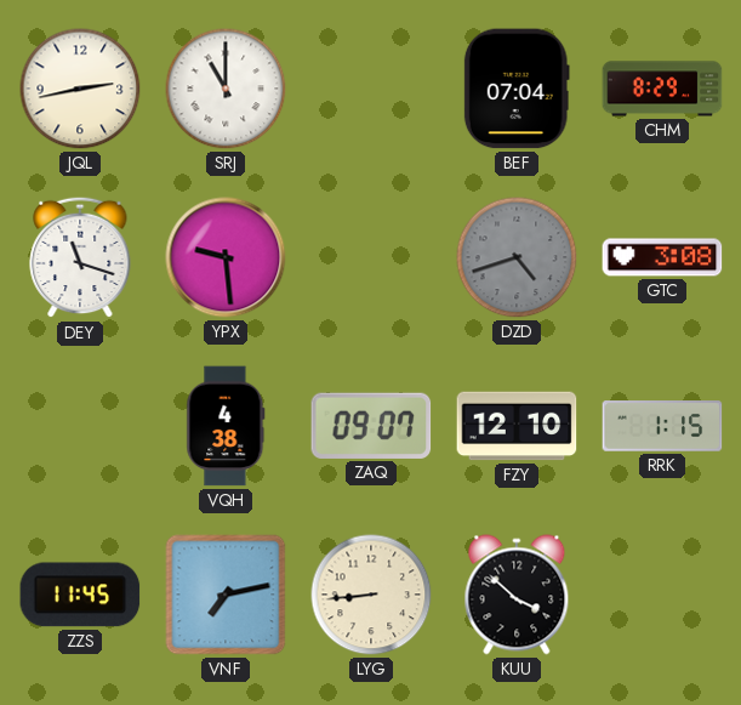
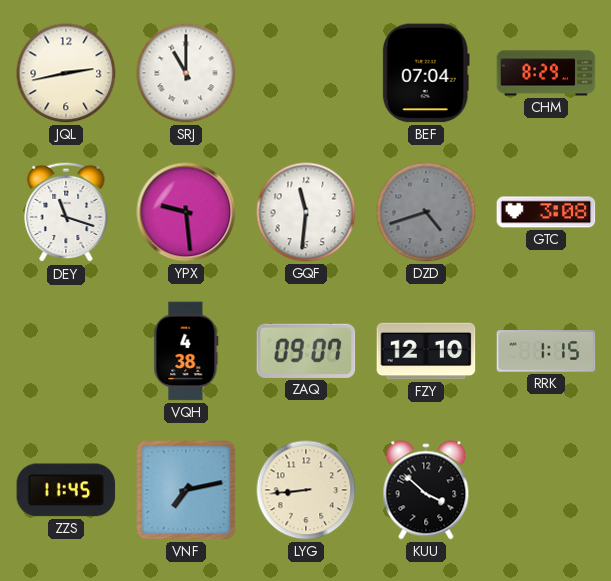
GQF: none -> 11:31
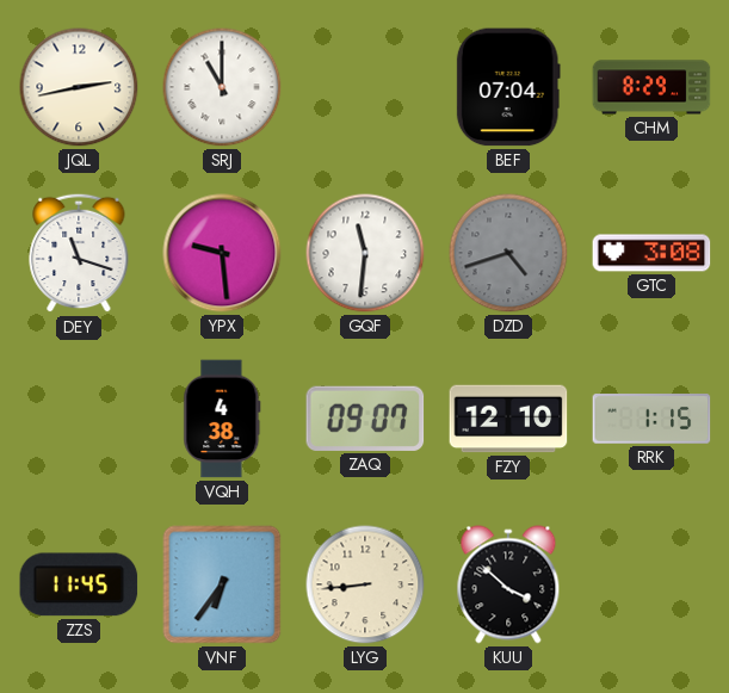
VNF: 7:13 -> 6:36
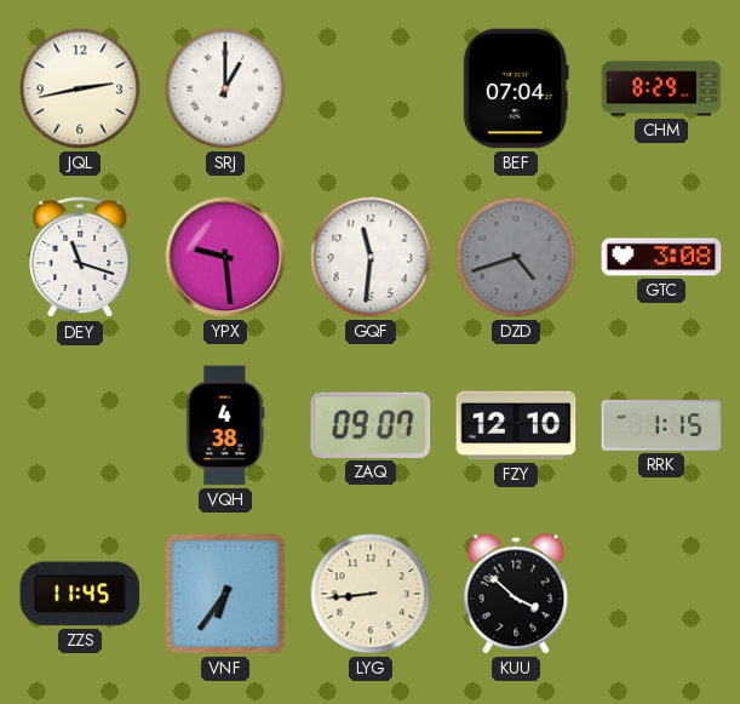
SRJ: 11:00 -> 1:00
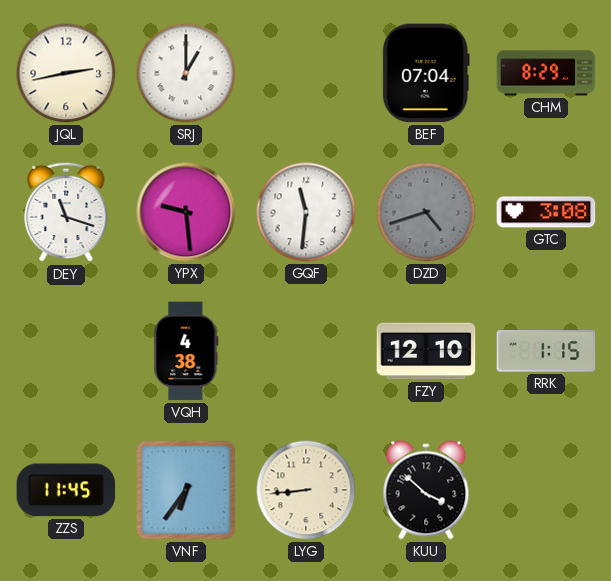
ZAQ: 09:07 -> none
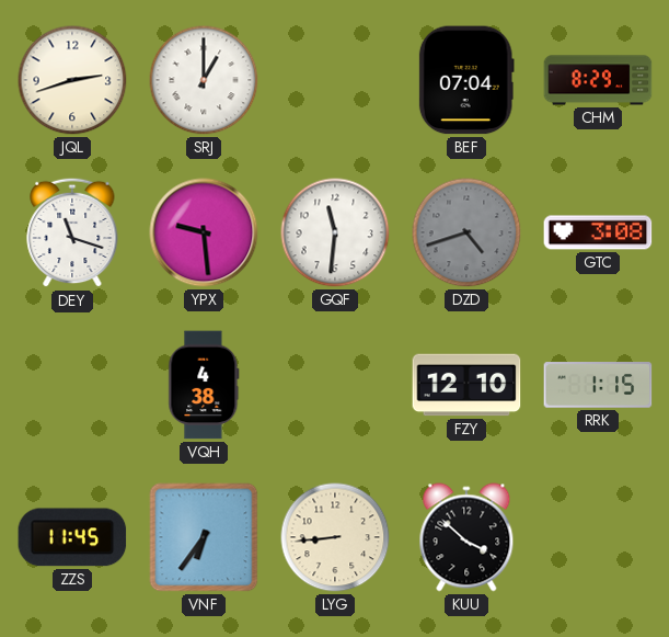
JQL: 2:43 -> 2:42
